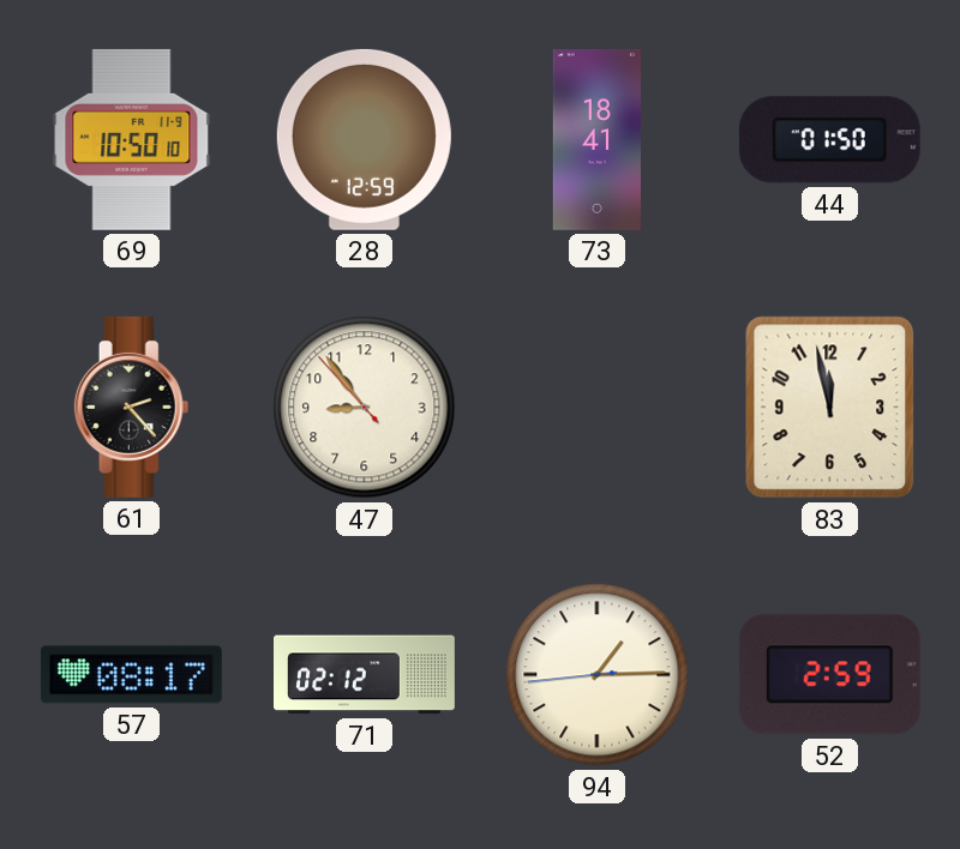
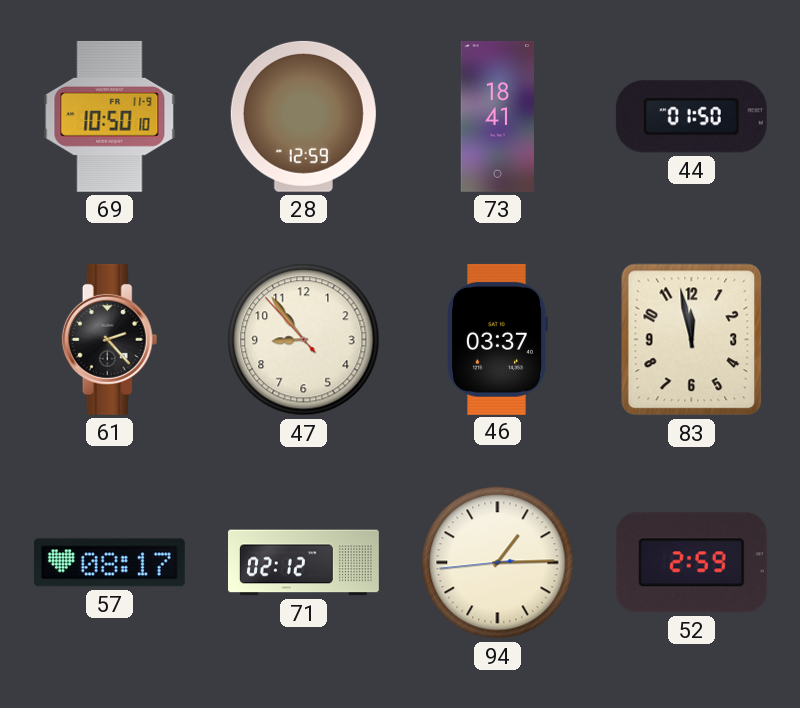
46: none -> 03:37
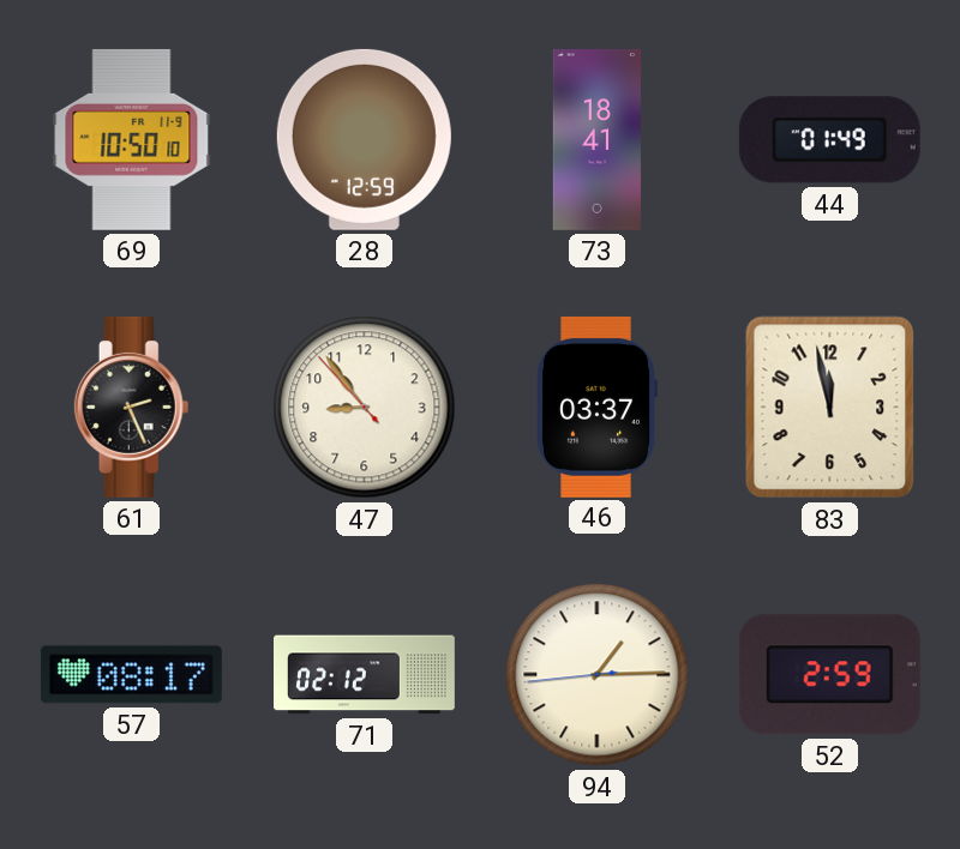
44: 01:50 -> 01:49
61: 2:23 -> 2:26
